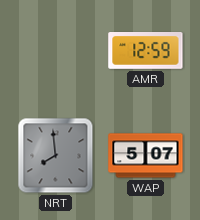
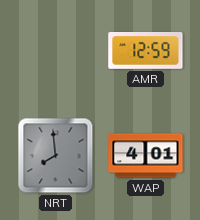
WAP: 5:07 -> 4:01
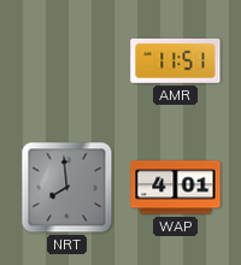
AMR: 12:59 -> 11:51
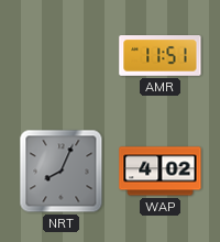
NRT: 7:59 -> 8:04
WAP: 4:01 -> 4:02
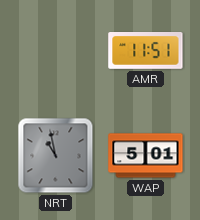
NRT: 8:04 -> 10:58
WAP: 4:02 -> 5:01
